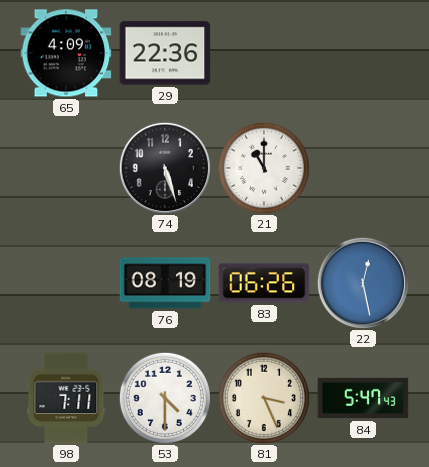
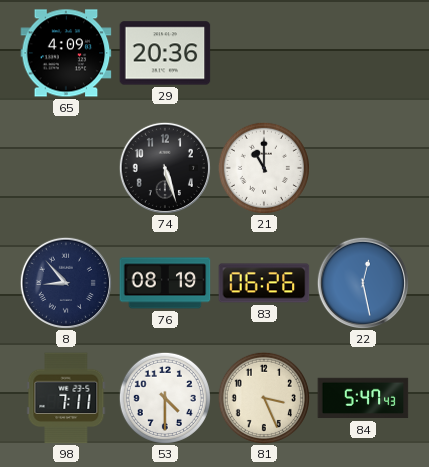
29: 22:36 -> 20:36
8: none -> 8:53
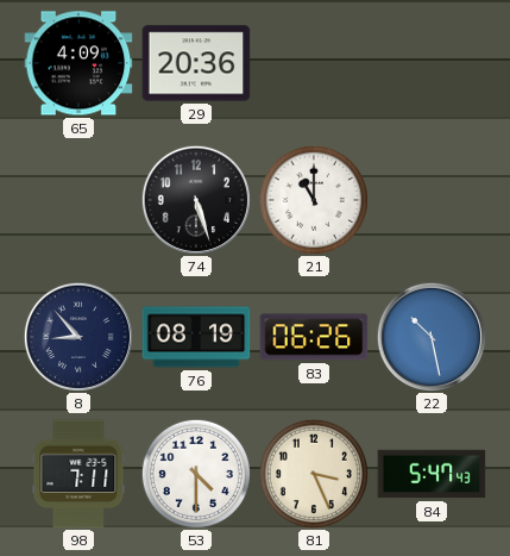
22: 12:28 -> 10:28
